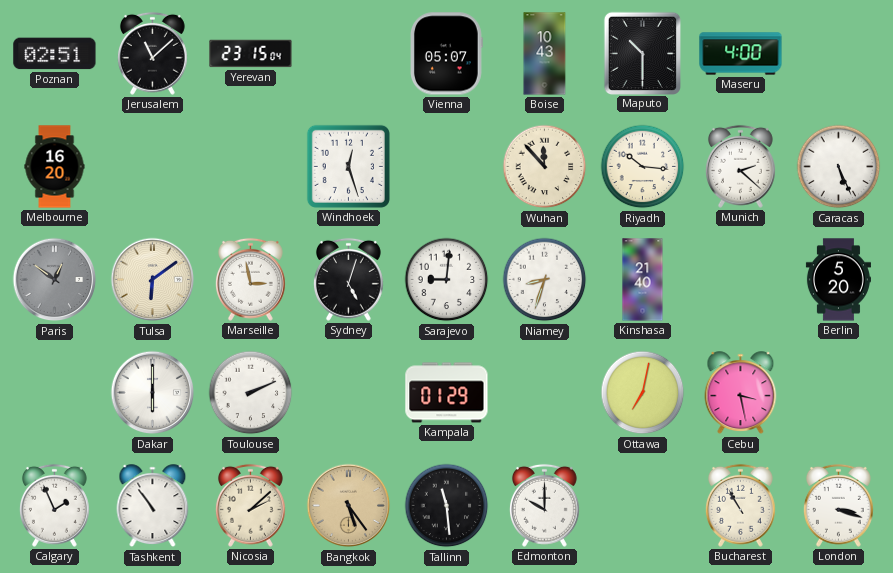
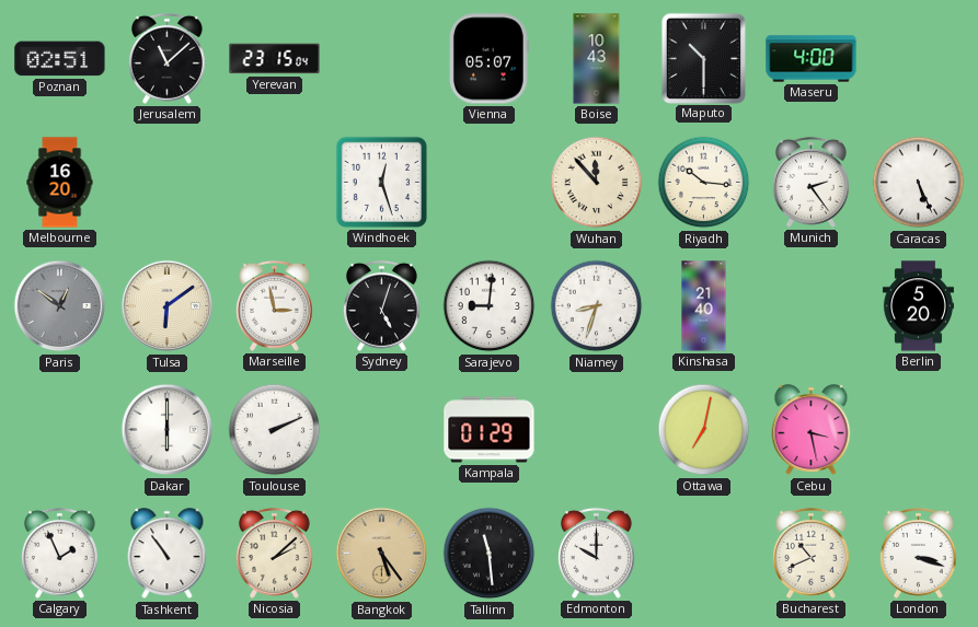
Munich: 2:22 -> 2:24
Bucharest: 10:55 -> 10:41
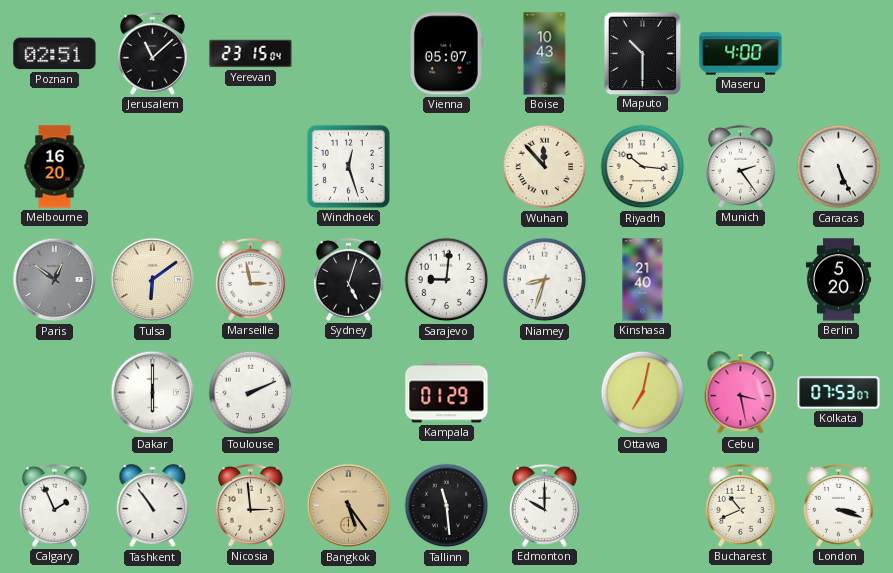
Kolkata: none -> 07:53
Nicosia: 2:08 -> 2:59
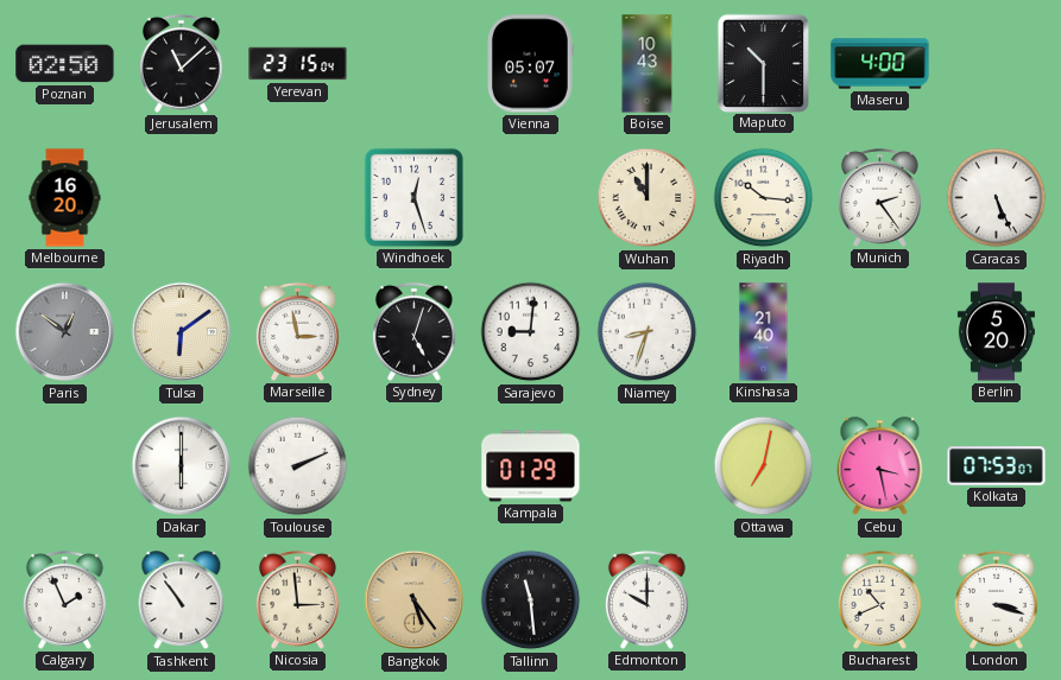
Poznan: 02:51 -> 02:50
Wuhan: 11:53 -> 11:00
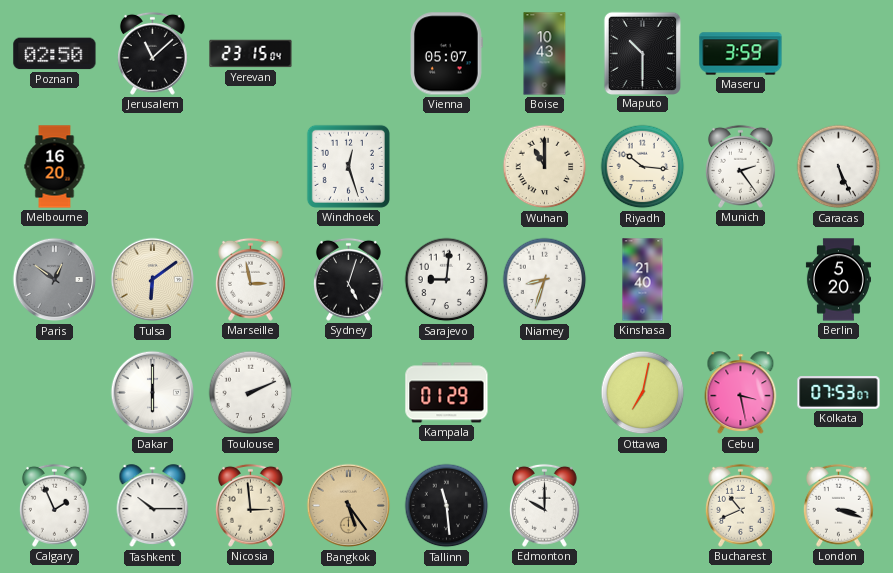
Maseru: 4:00 -> 3:59
Tashkent: 10:54 -> 10:15
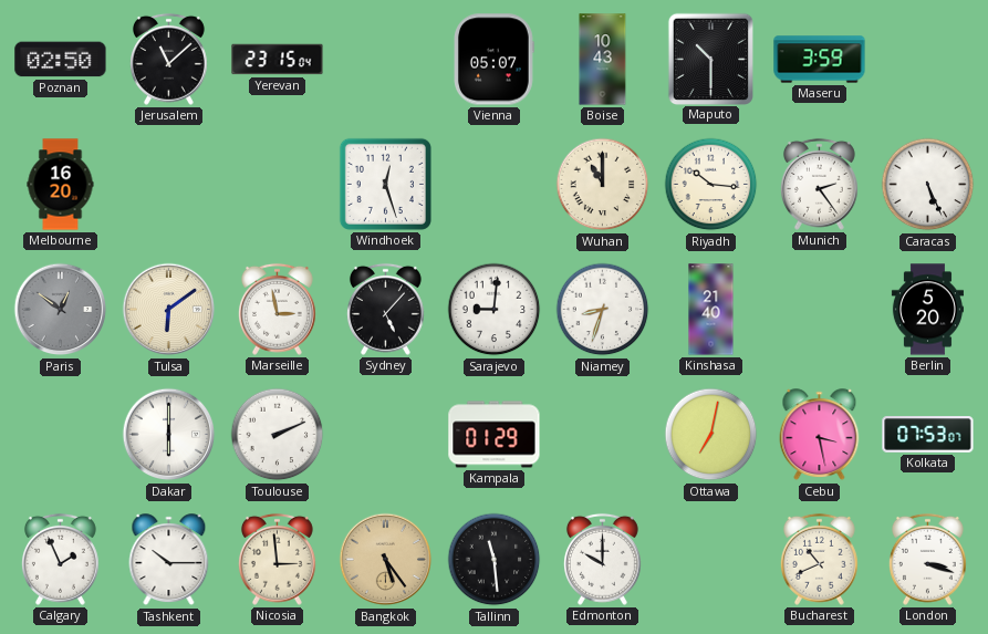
Sydney: 5:03 -> 5:07
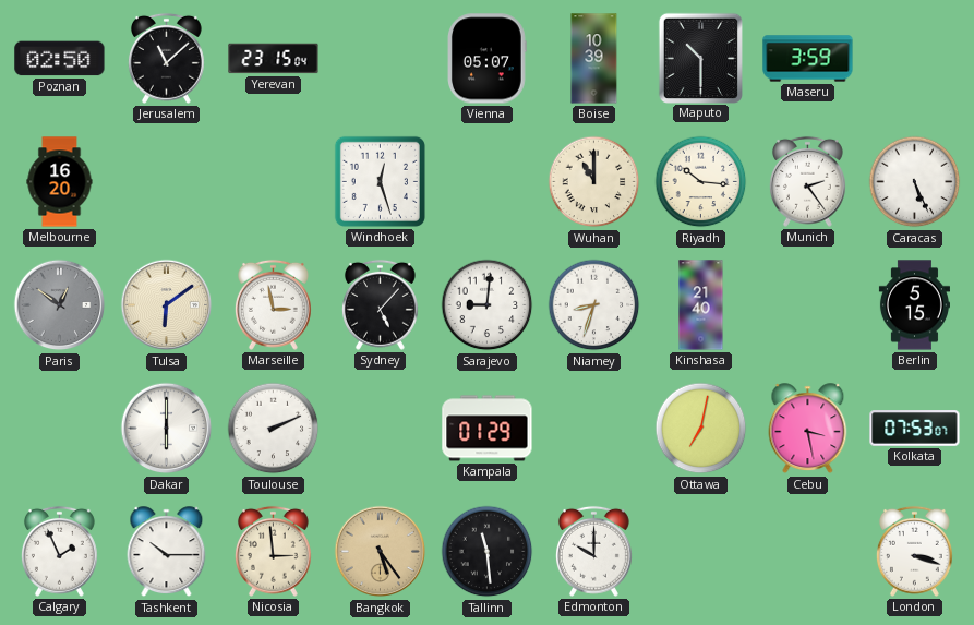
Boise: 10:43 -> 10:39
Berlin: 5:20 -> 5:15
Bucharest: 10:41 -> none
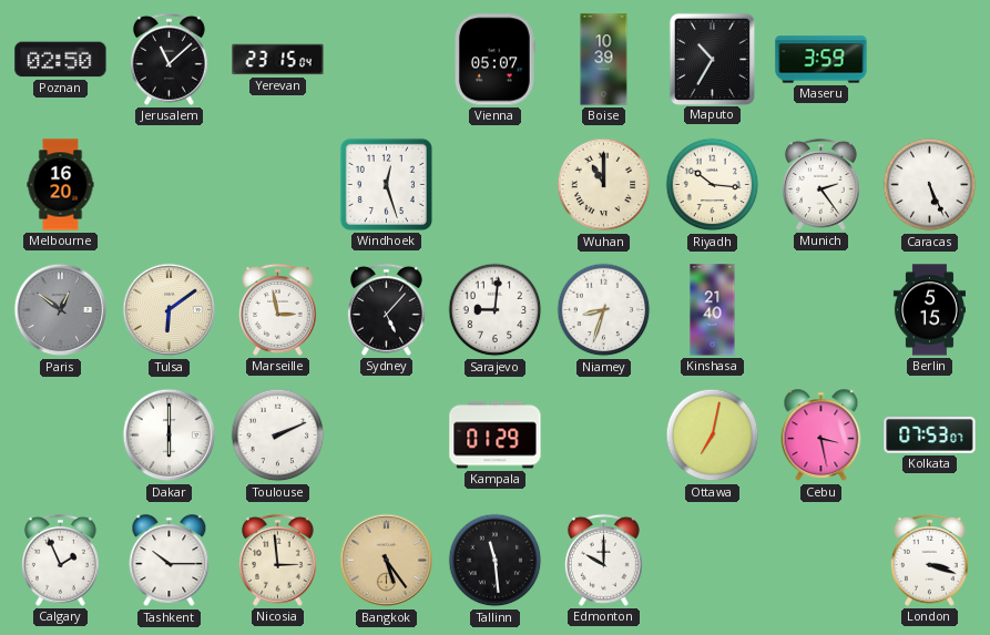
Maputo: 10:30 -> 10:35
